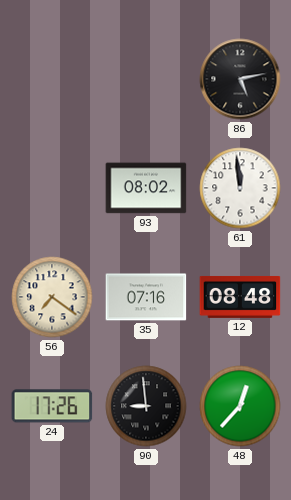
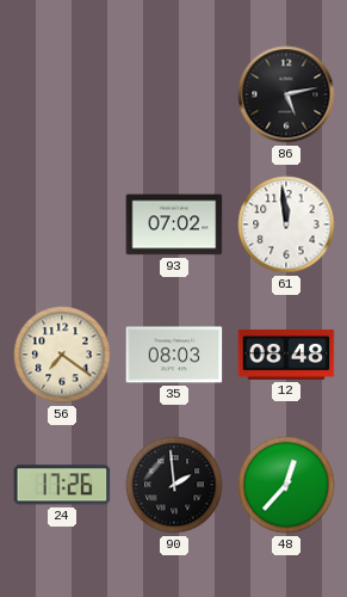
93: 08:02 -> 07:02
35: 07:16 -> 08:03
90: 8:59 -> 1:59
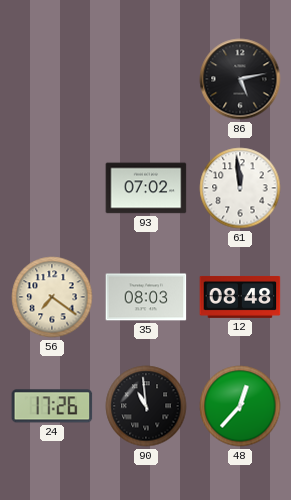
90: 1:59 -> 10:59
